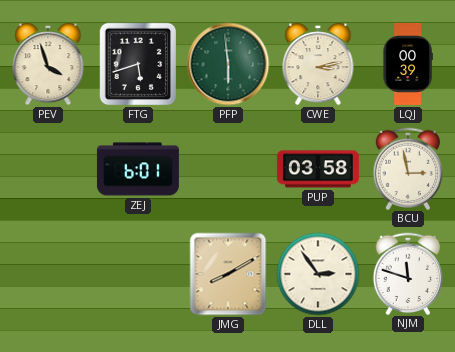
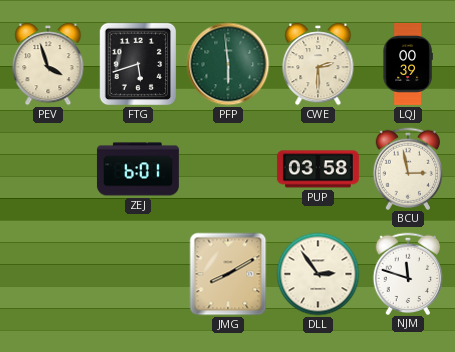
CWE: 3:13 -> 2:30
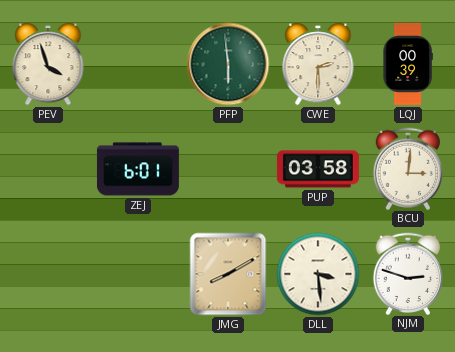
FTG: 5:42 -> none
BCU: 2:58 -> 3:01
DLL: 2:54 -> 3:29
NJM: 11:48 -> 2:48
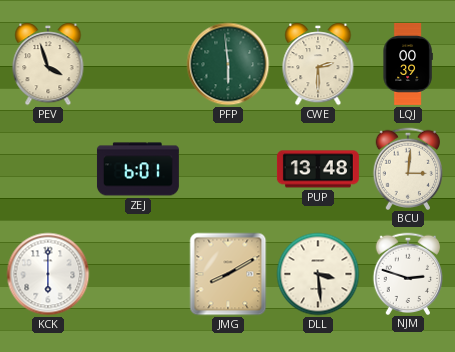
PUP: 03:58 -> 13:48
KCK: none -> 6:00
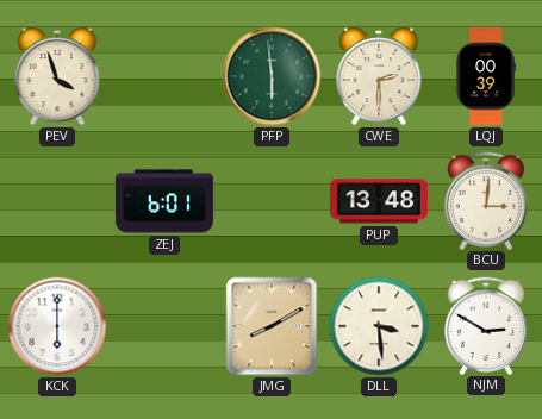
NJM: 2:48 -> 2:50
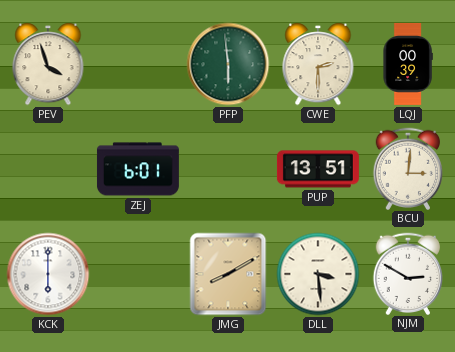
PUP: 13:48 -> 13:51
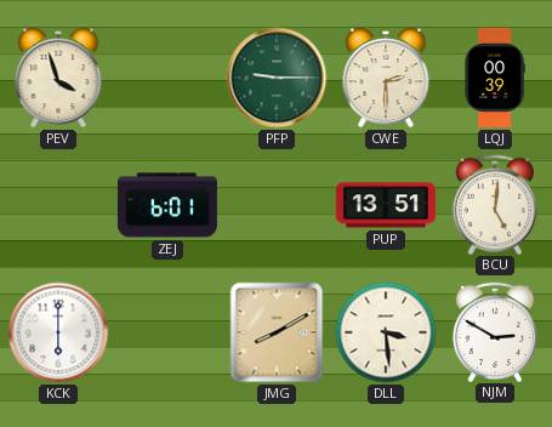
PFP: 5:59 -> 9:15
BCU: 3:01 -> 5:01
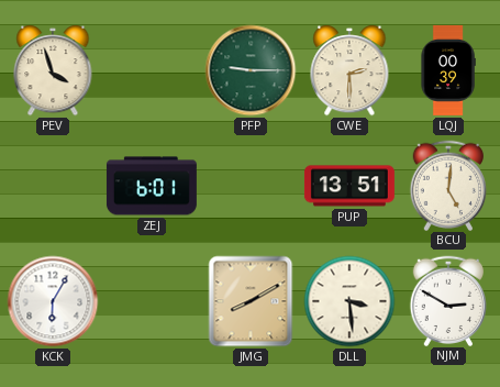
KCK: 6:00 -> 6:05
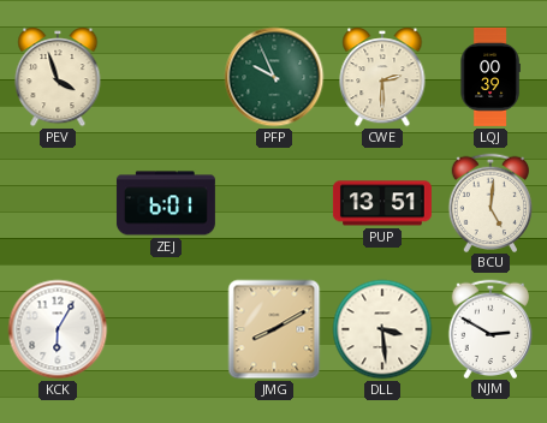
PFP: 9:15 -> 9:56
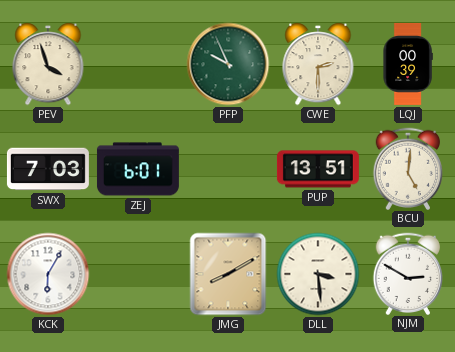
SWX: none -> 7:03
